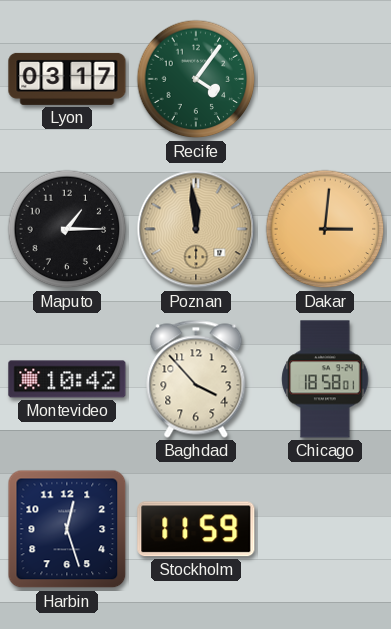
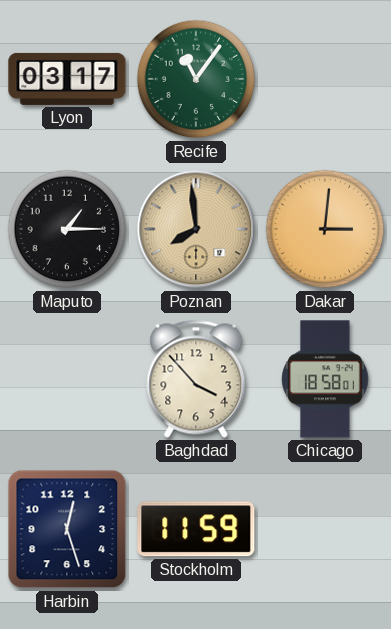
Recife: 4:06 -> 11:06
Poznan: 11:59 -> 7:59
Montevideo: 10:42 -> none
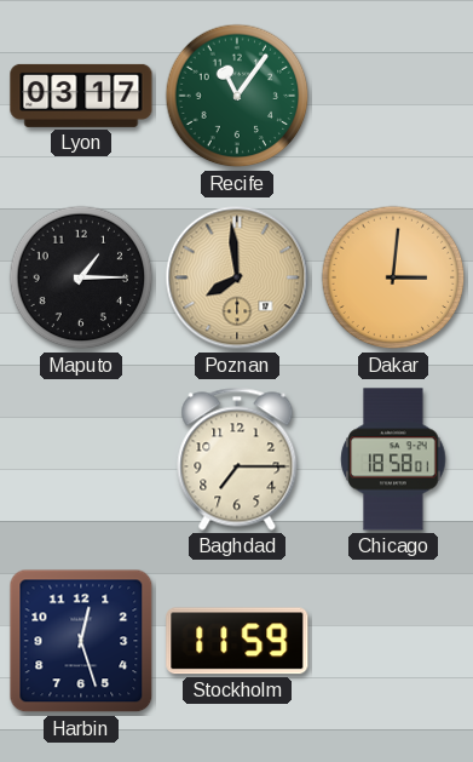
Baghdad: 3:53 -> 7:15
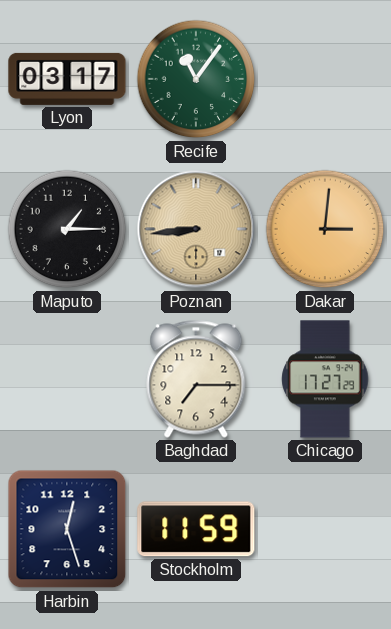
Poznan: 7:59 -> 8:44
Chicago: 18:58 -> 17:27
